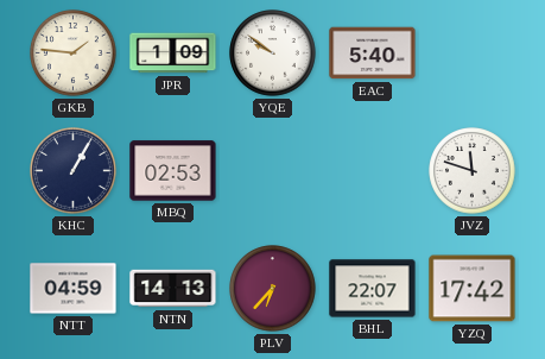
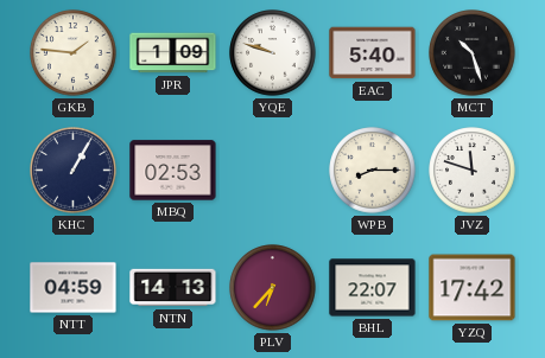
YQE: 9:51 -> 9:48
MCT: none -> 10:27
WPB: none -> 8:15
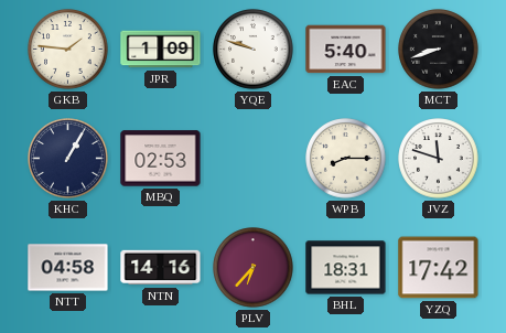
MCT: 10:27 -> 8:42
NTT: 04:59 -> 04:58
NTN: 14:13 -> 14:16
BHL: 22:07 -> 18:31
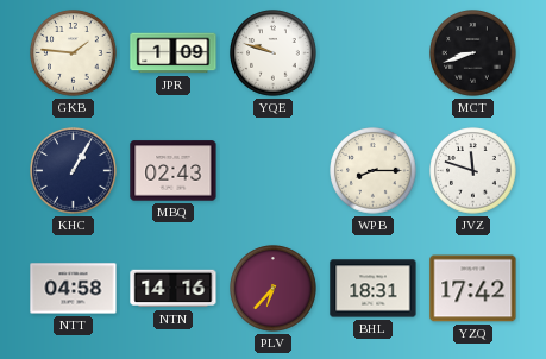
EAC: 5:40 -> none
MBQ: 02:53 -> 02:43
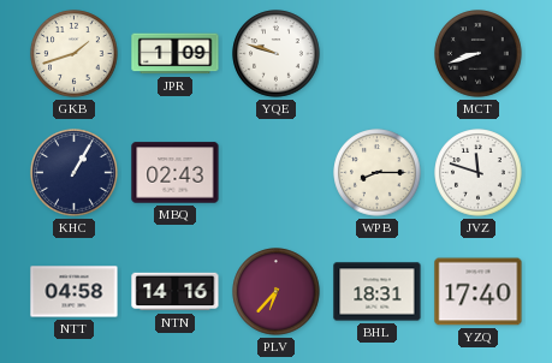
GKB: 1:46 -> 1:42
YZQ: 17:42 -> 17:40
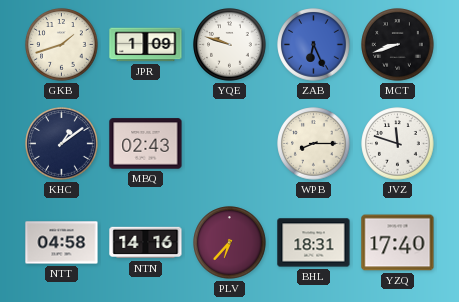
ZAB: none -> 6:26
KHC: 1:05 -> 1:09
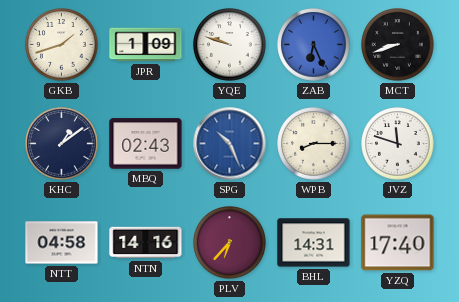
SPG: none -> 10:26
BHL: 18:31 -> 14:31
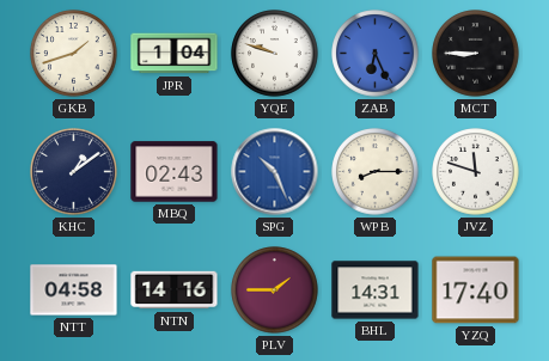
JPR: 1:09 -> 1:04
MCT: 8:42 -> 8:45
PLV: 6:37 -> 1:45
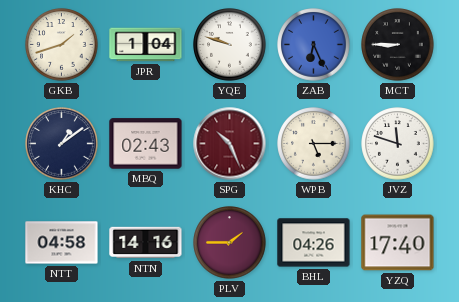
SPG dial: blue -> burgundy
WPB: 8:15 -> 5:15
BHL: 14:31 -> 04:26
